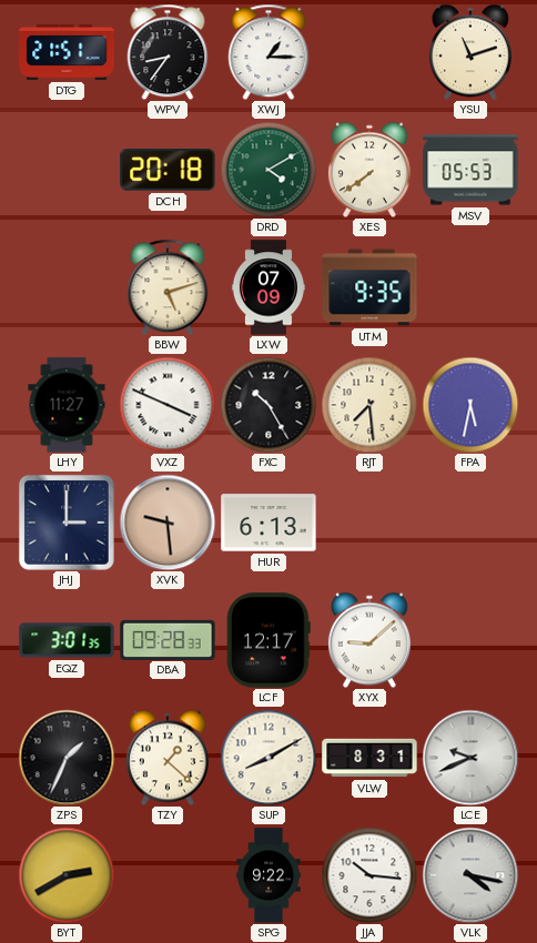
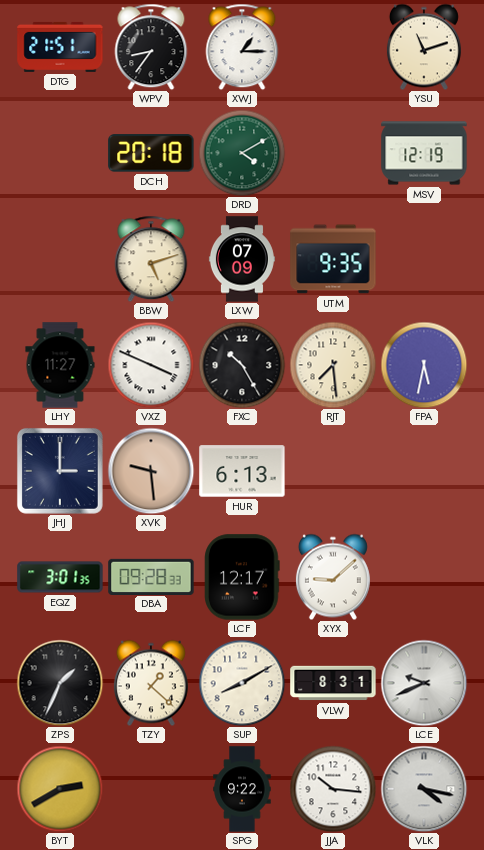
XES: 7:39 -> none
MSV: 05:53 -> 12:19
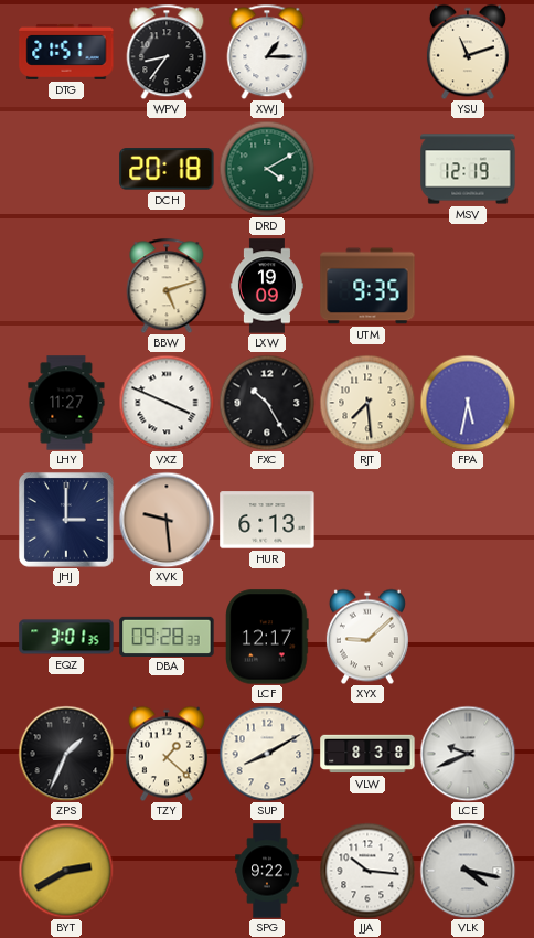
LXW: 07:09 -> 19:09
VLW: 8:31 -> 8:38
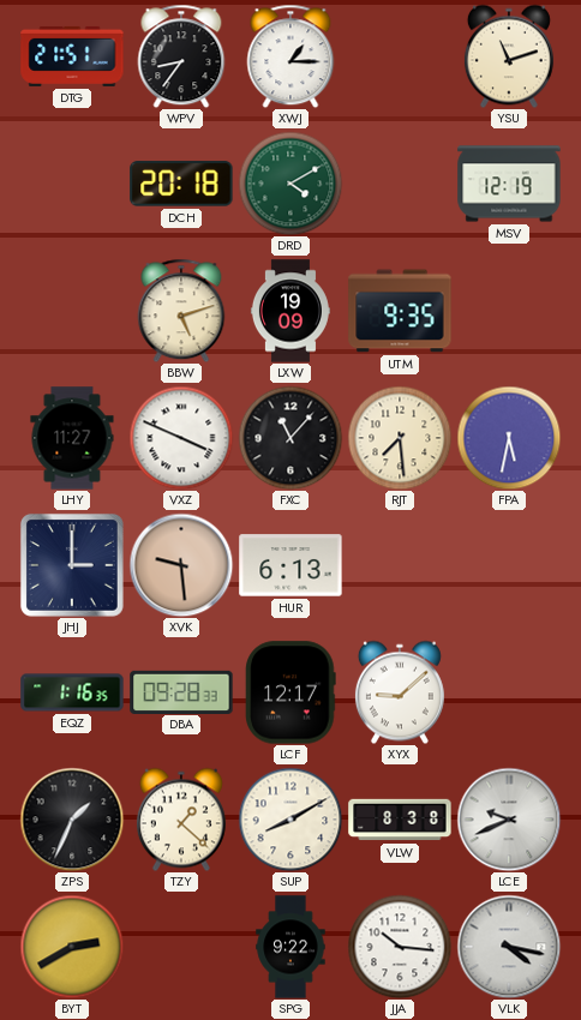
FXC: 10:25 -> 11:07
EQZ: 3:01 -> 1:16
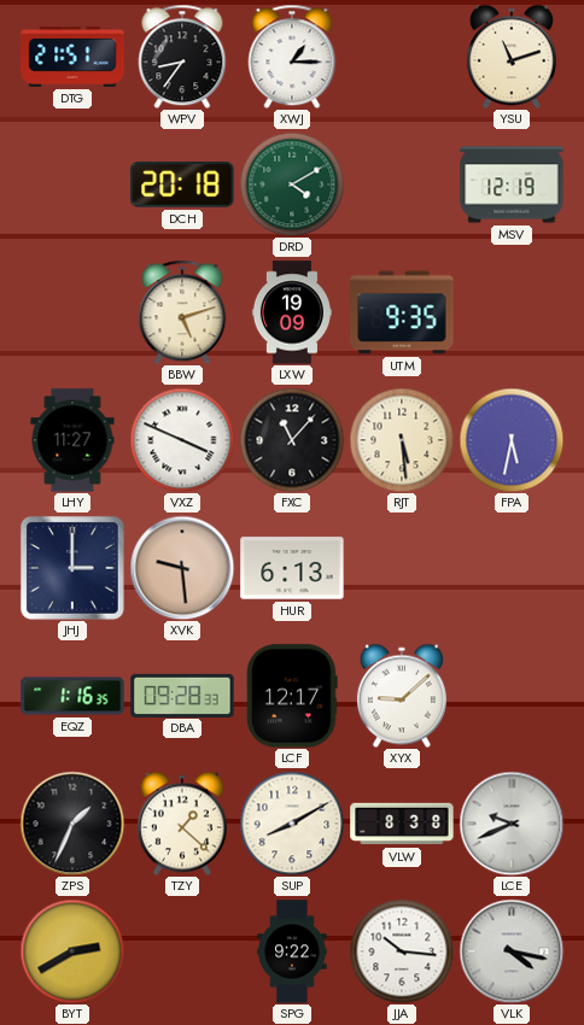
RJT: 7:29 -> 5:29
